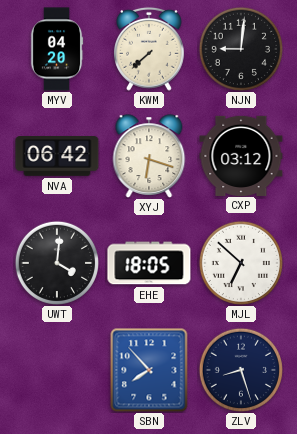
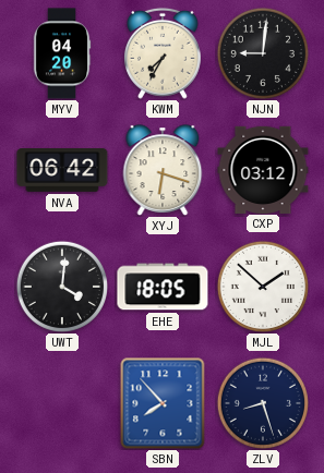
KWM: 7:38 -> 7:35
MJL: 6:52 -> 1:52
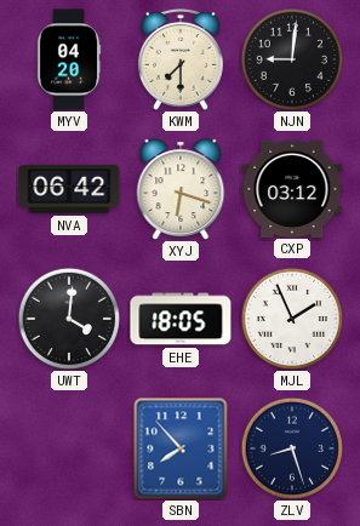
KWM: 7:35 -> 7:30
MJL: 1:52 -> 1:56
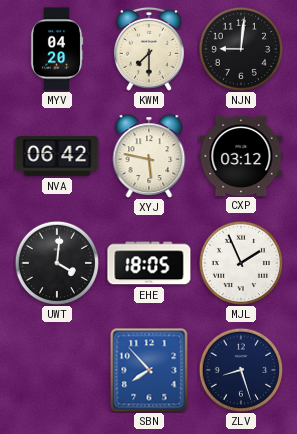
XYJ: 6:18 -> 5:47
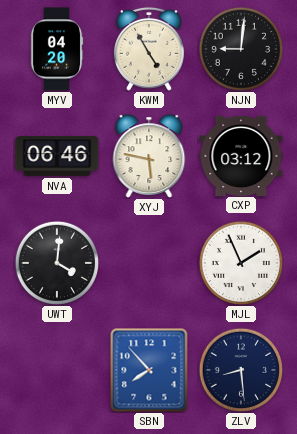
KWM: 7:30 -> 4:55
NVA: 06:42 -> 06:46
EHE: 18:05 -> none
ZLV: 8:27 -> 8:29
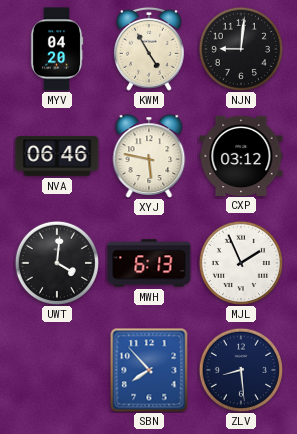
MWH: none -> 6:13
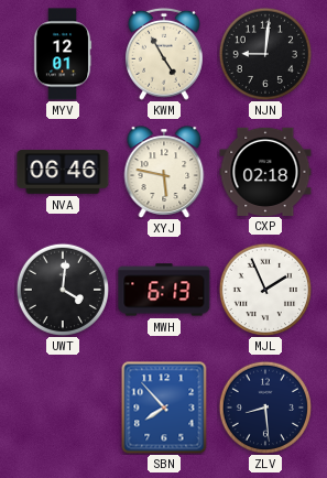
MYV: 04:20 -> 12:01
CXP: 03:12 -> 02:18
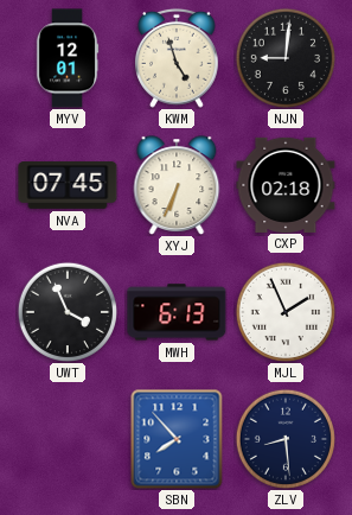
KWM: 4:55 -> 4:57
NVA: 06:46 -> 07:45
XYJ: 5:47 -> 6:34
UWT: 4:01 -> 3:56
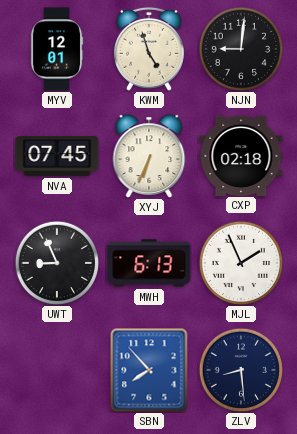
UWT: 3:56 -> 8:56
